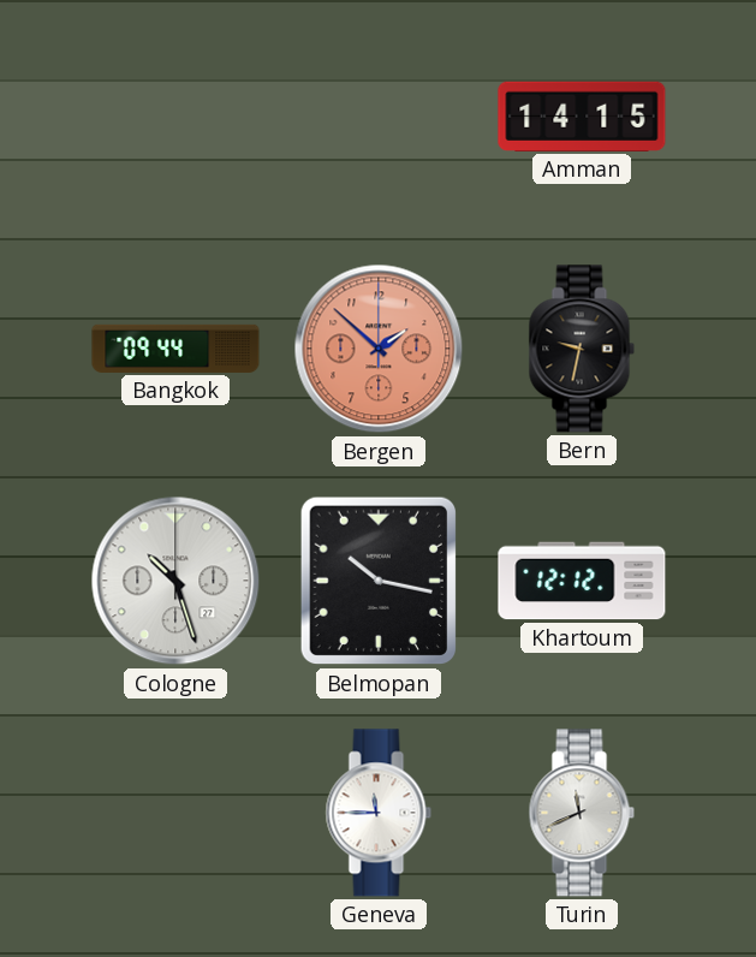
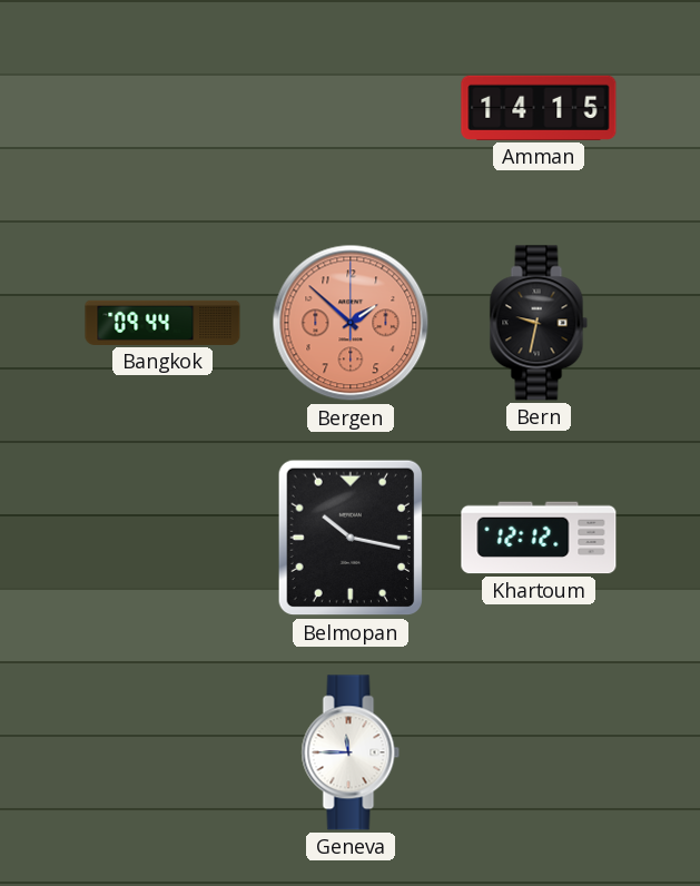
Cologne: 10:27 -> none
Turin: 11:41 -> none
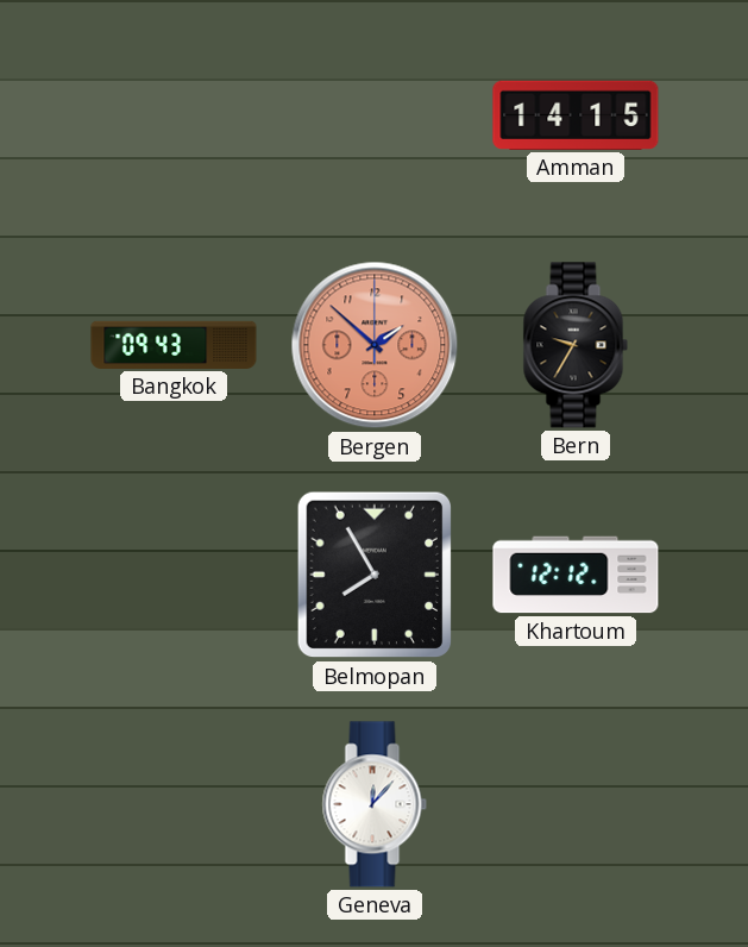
Bangkok: 09:44 -> 09:43
Bern: 9:32 -> 9:35
Belmopan: 10:17 -> 7:55
Geneva: 11:45 -> 12:07
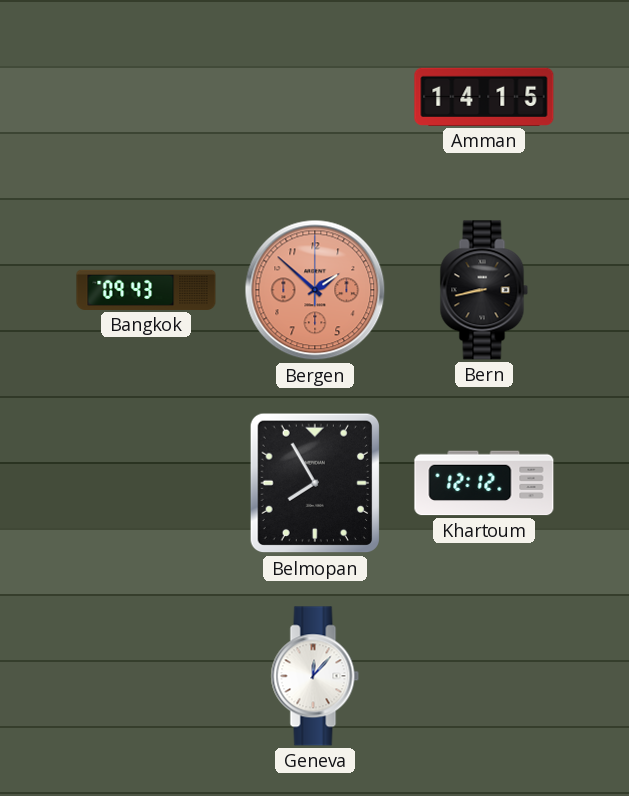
Bern: 9:35 -> 8:43
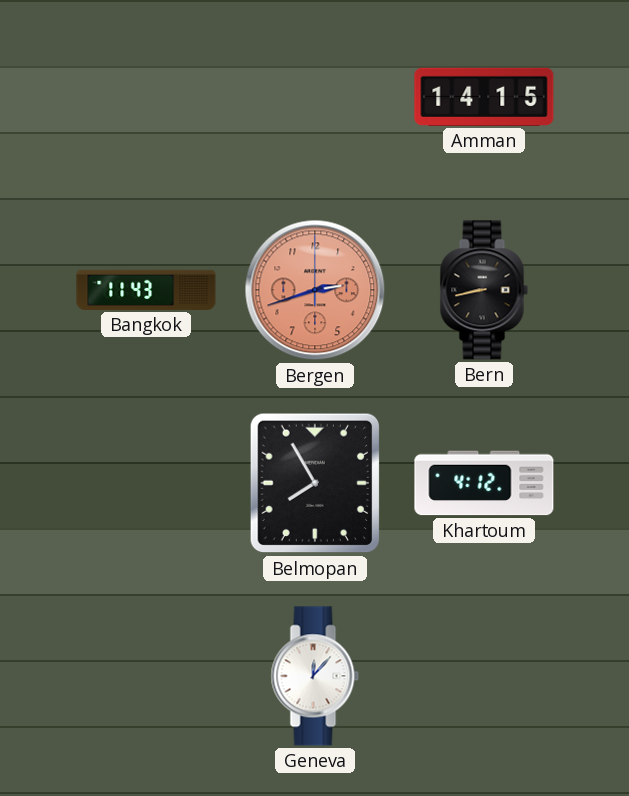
Bangkok: 09:43 -> 11:43
Bergen: 1:52 -> 2:42
Khartoum: 12:12 -> 4:12
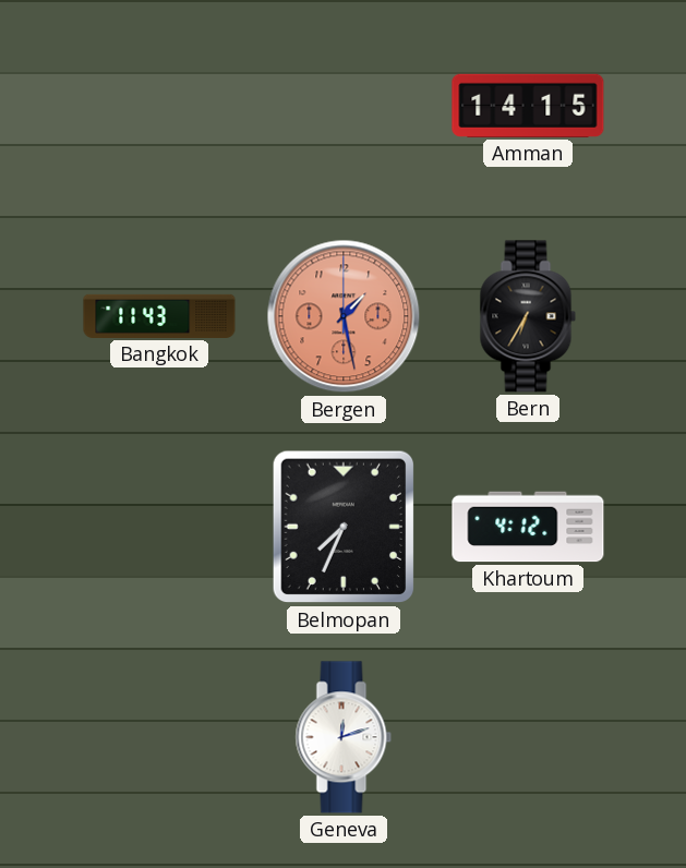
Bergen: 2:42 -> 1:28
Bern: 8:43 -> 6:35
Belmopan: 7:55 -> 7:34
Geneva: 12:07 -> 12:12
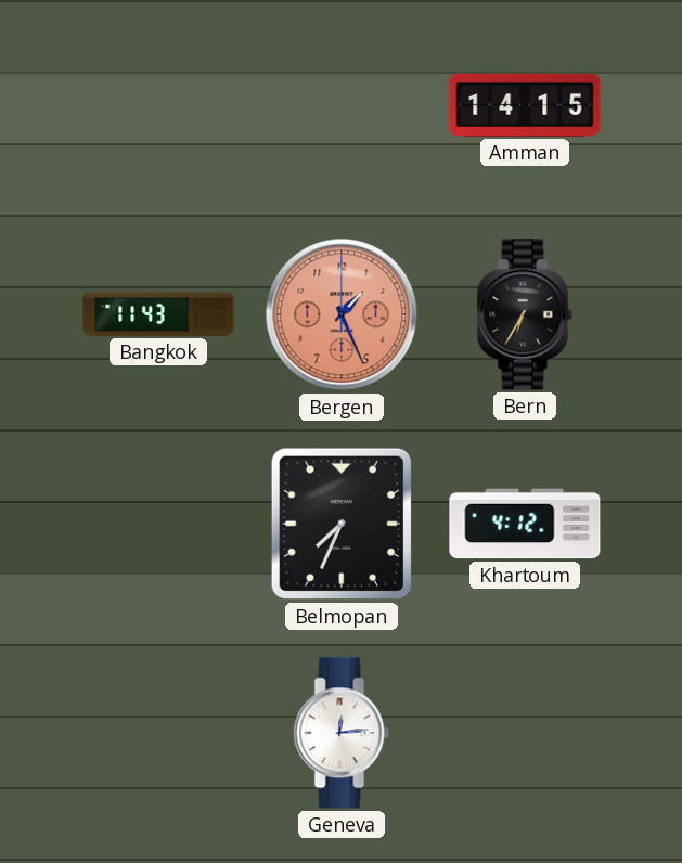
Bergen: 1:28 -> 1:26
Geneva: 12:12 -> 12:14
